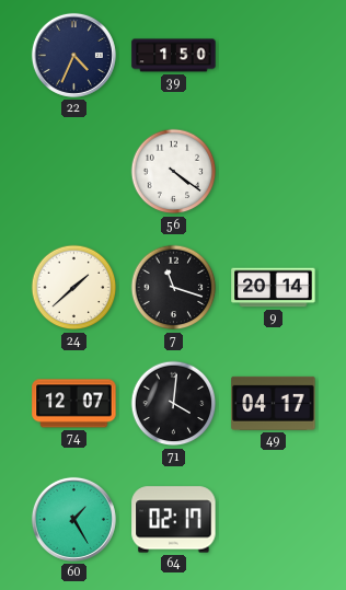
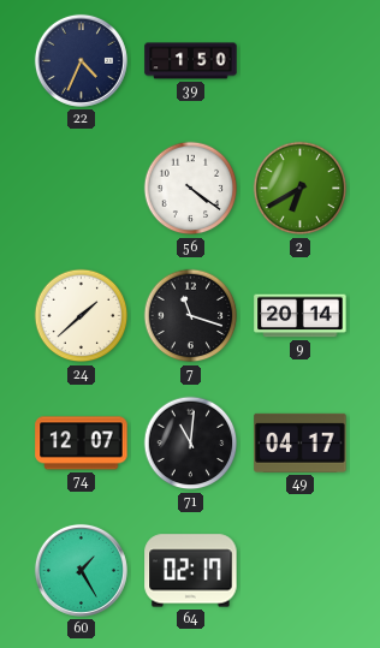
2: none -> 6:40
71: 4:01 -> 11:01
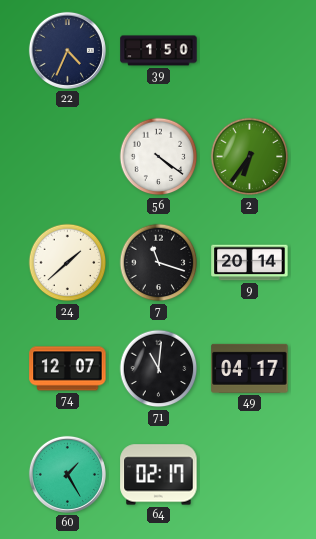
2: 6:40 -> 6:36
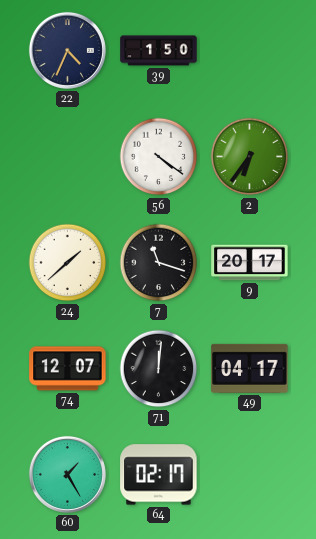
9: 20:14 -> 20:17
71: 11:01 -> 12:01
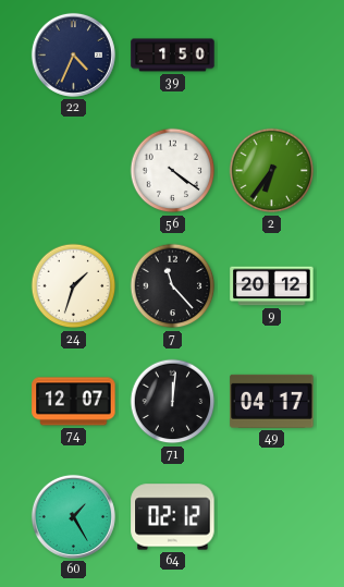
24: 1:38 -> 1:33
7: 11:18 -> 11:23
9: 20:17 -> 20:12
64: 02:17 -> 02:12
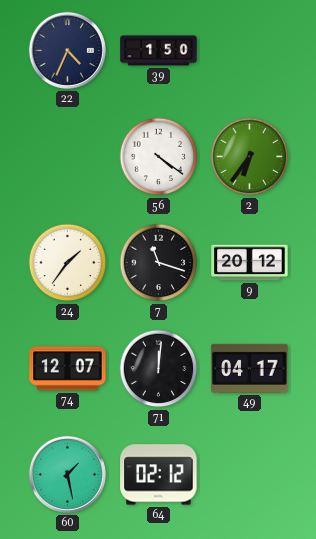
24: 1:33 -> 1:36
7: 11:23 -> 11:18
60: 1:25 -> 1:28
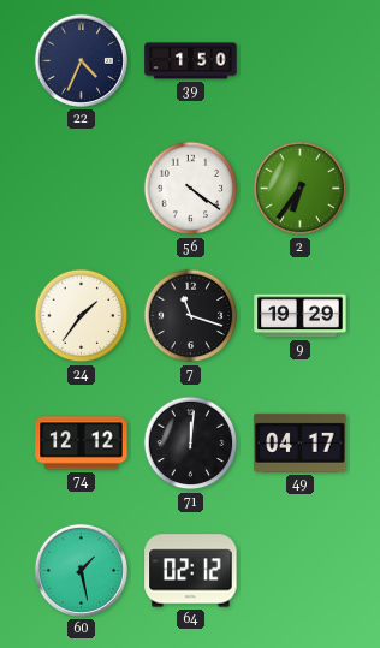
9: 20:12 -> 19:29
74: 12:07 -> 12:12
